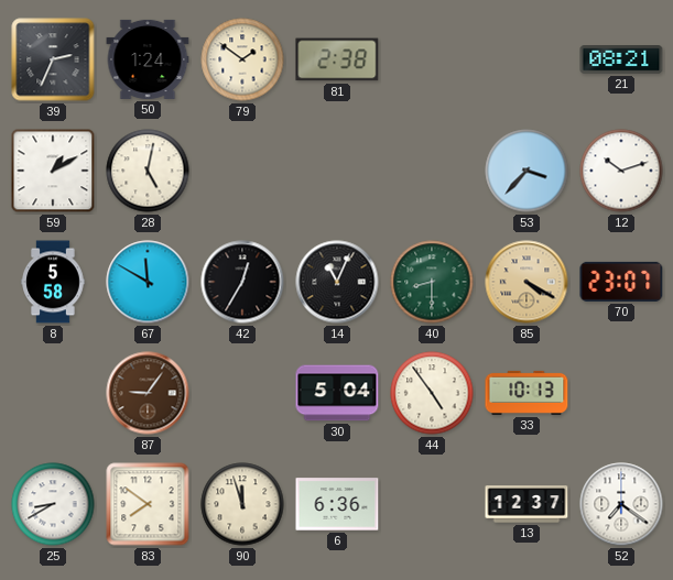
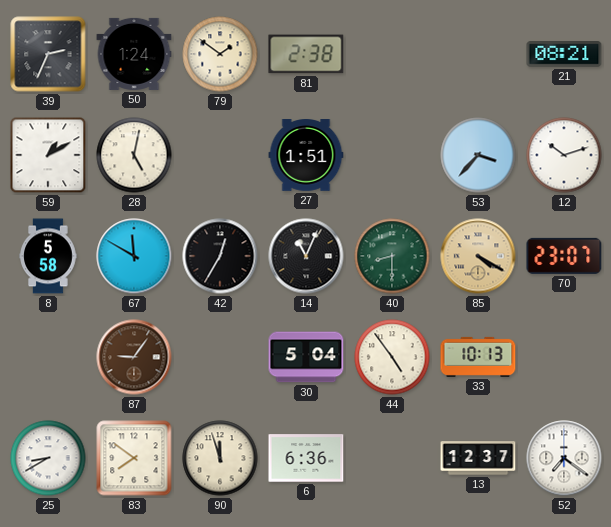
27: none -> 1:51
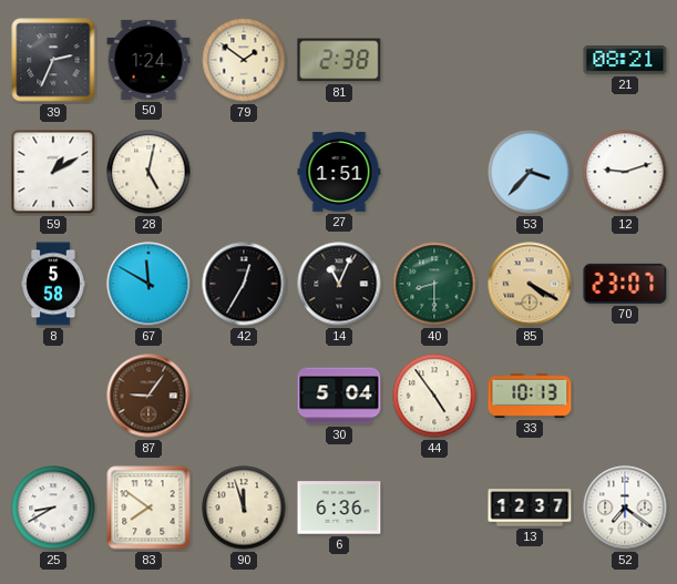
12: 10:12 -> 9:12
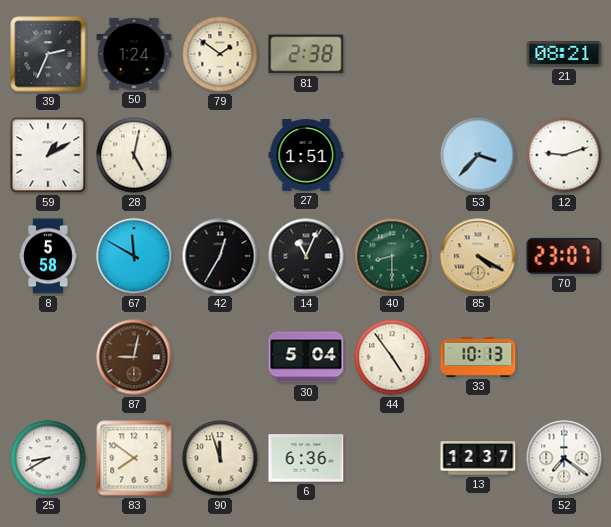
87: 9:06 -> 9:02
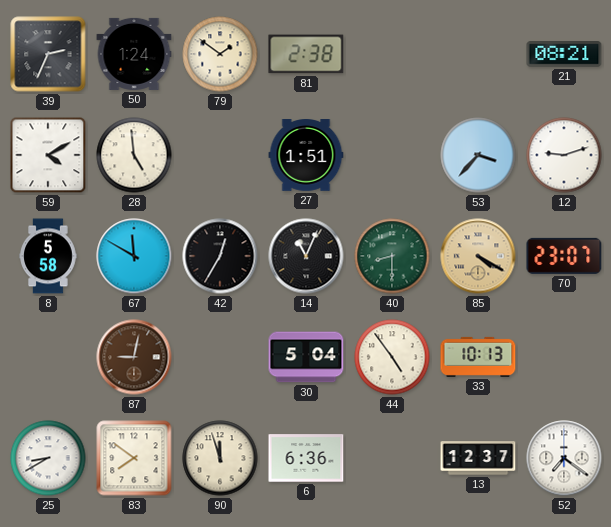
59: 1:10 -> 4:10
28: 5:02 -> 4:59
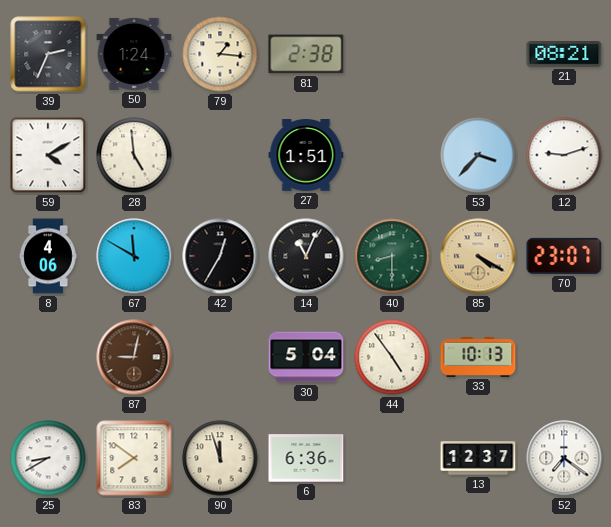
79: 1:51 -> 1:16
8: 5:58 -> 4:06
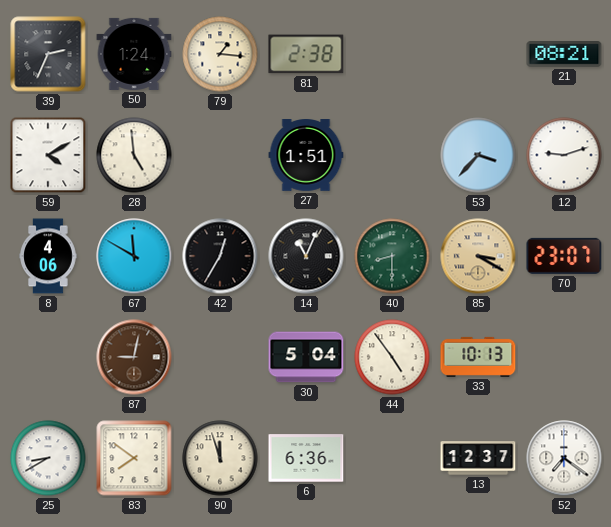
85: 4:20 -> 3:20
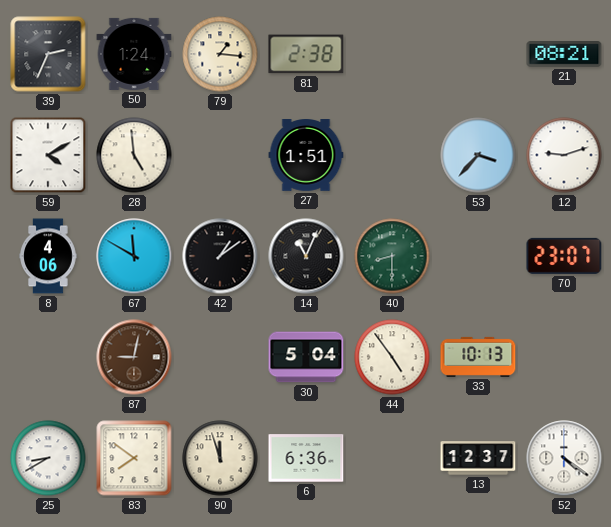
42: 12:35 -> 1:09
85: 3:20 -> none
52: 7:21 -> 4:21
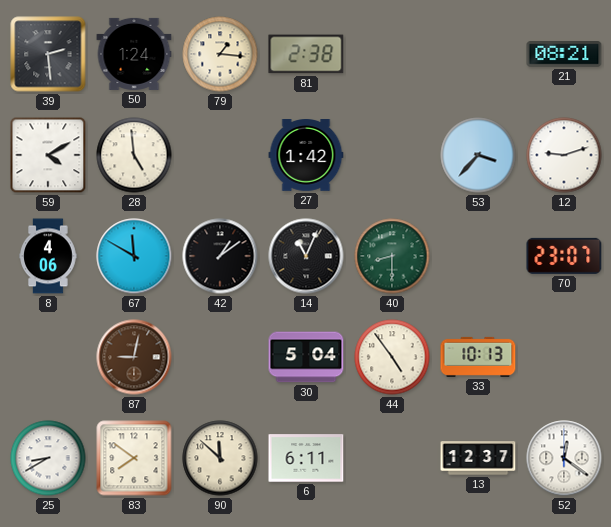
39: 2:34 -> 2:29
27: 1:51 -> 1:42
90: 11:57 -> 11:52
6: 6:36 -> 6:11
52: 4:21 -> 12:21
